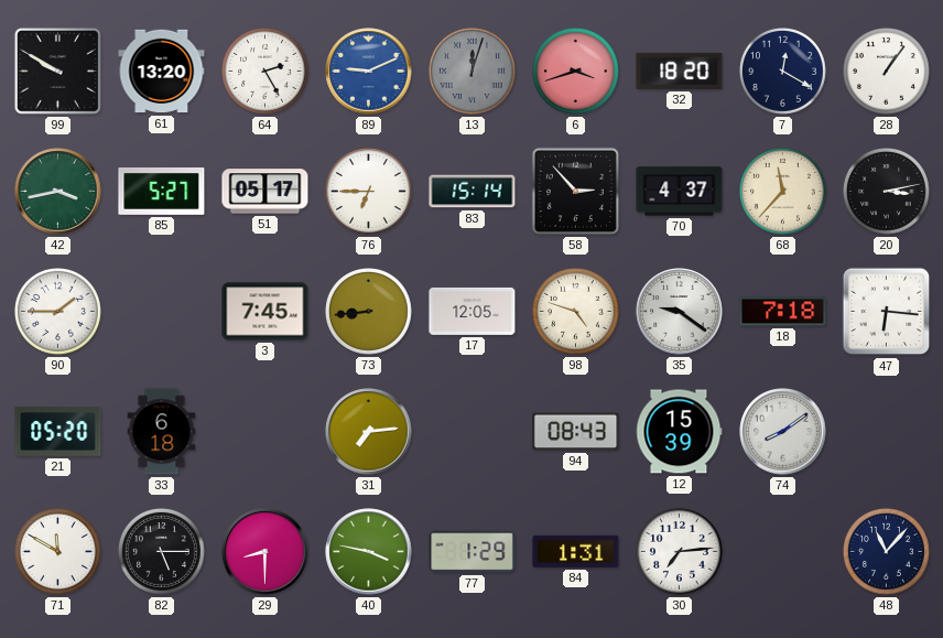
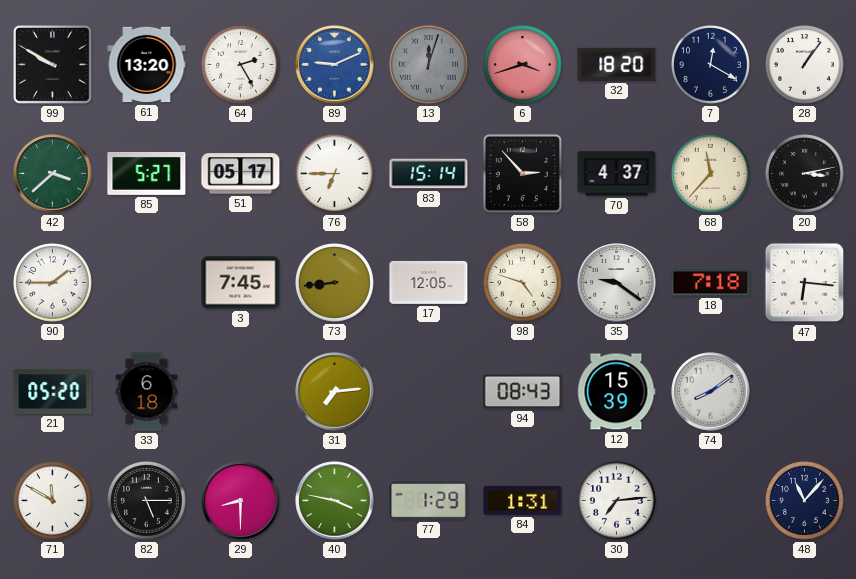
42: 3:43 -> 3:38
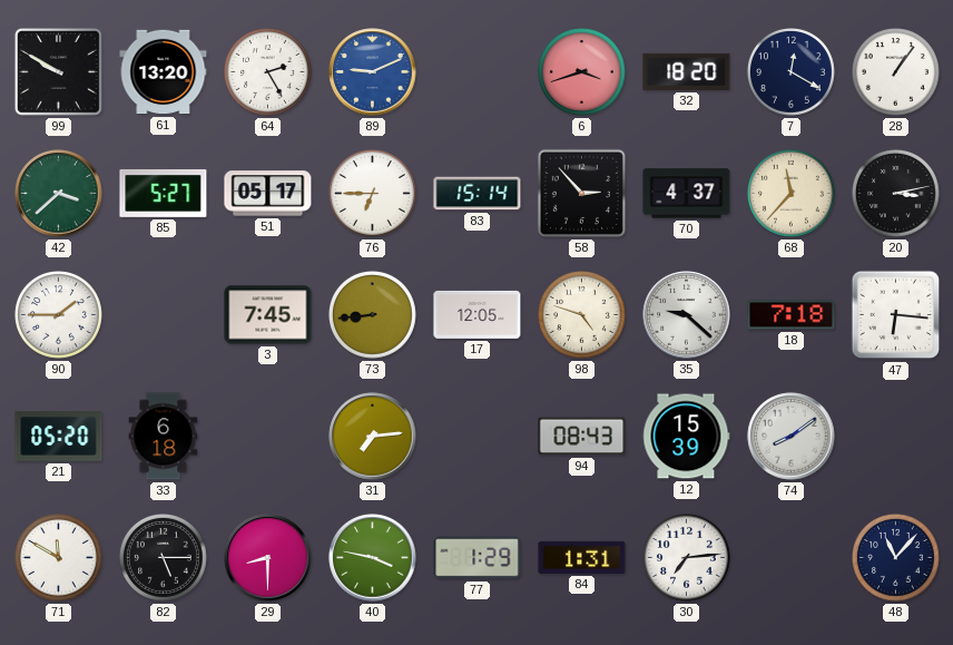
13: 12:03 -> none
35: 9:21 -> 9:22
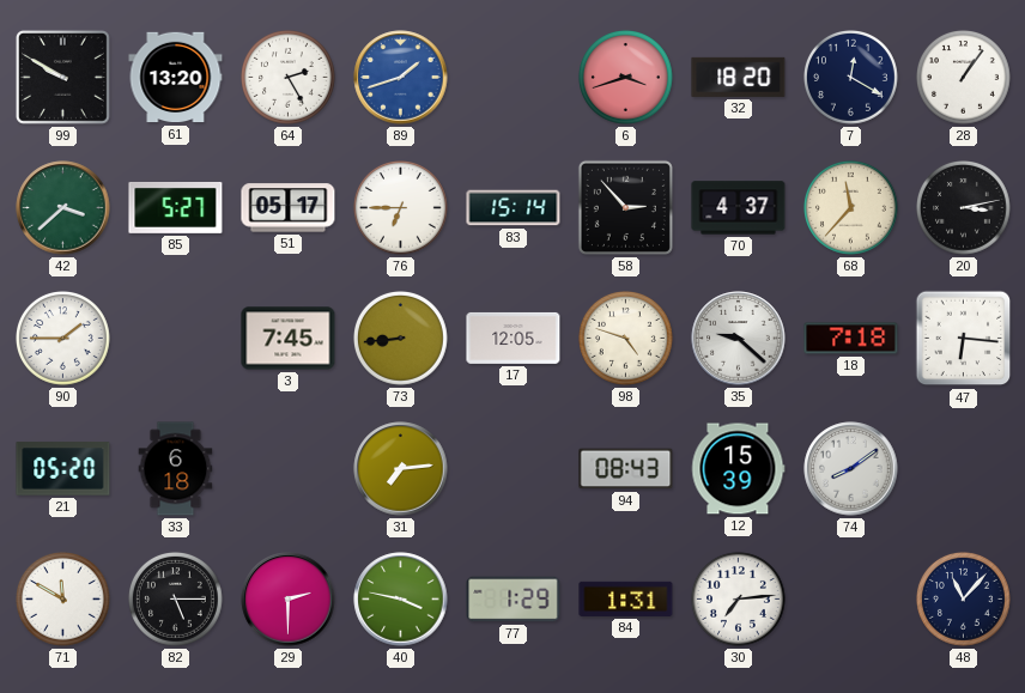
89: 9:11 -> 1:42
29: 8:30 -> 2:30
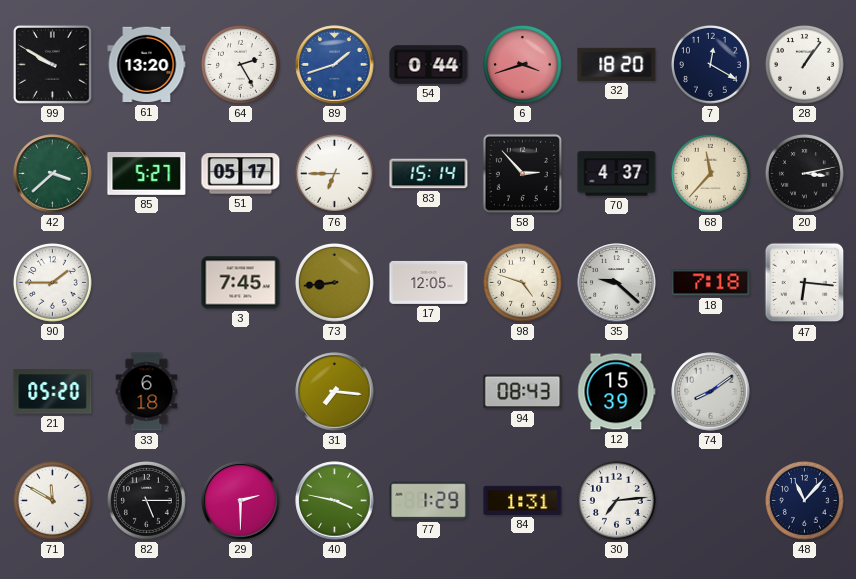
54: none -> 0:44
31: 7:14 -> 7:16
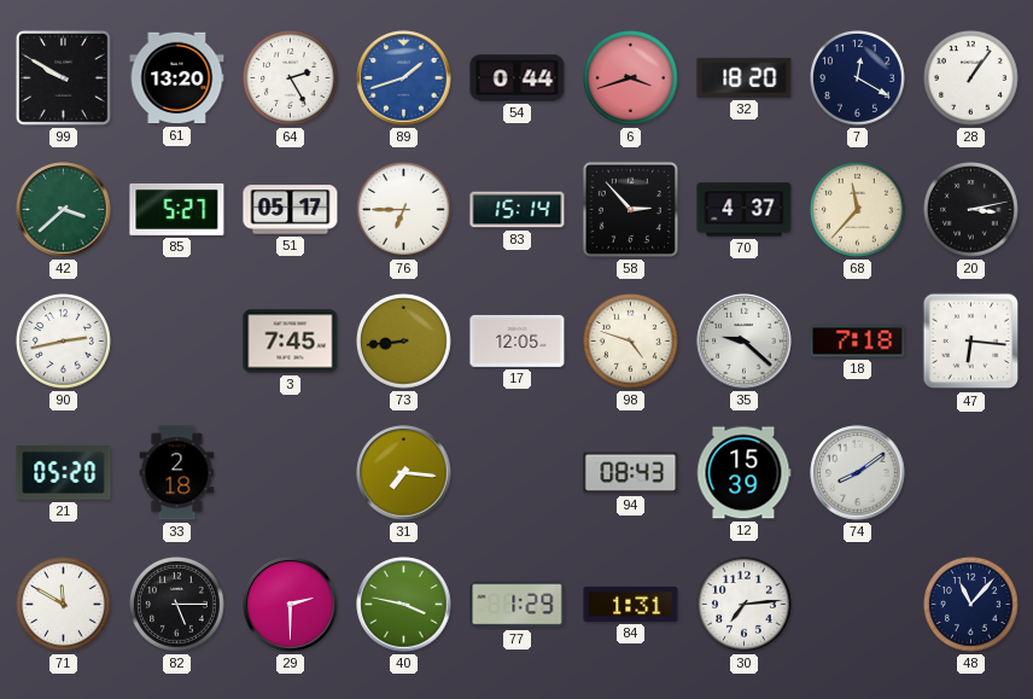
90: 1:45 -> 2:43
33: 6:18 -> 2:18
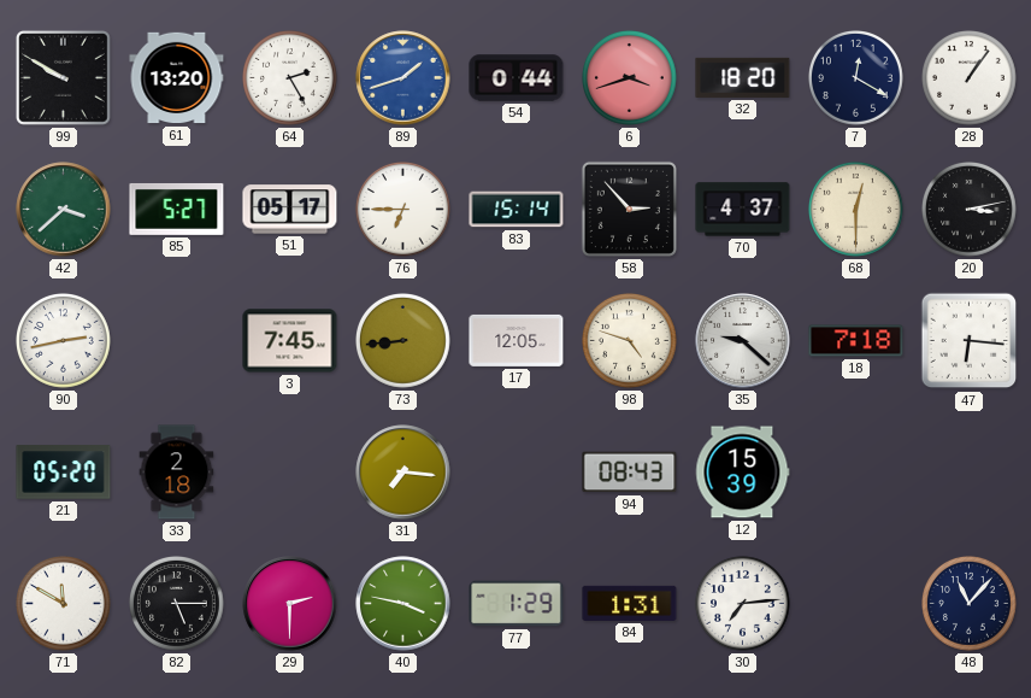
68: 11:37 -> 12:30
74: 8:09 -> none
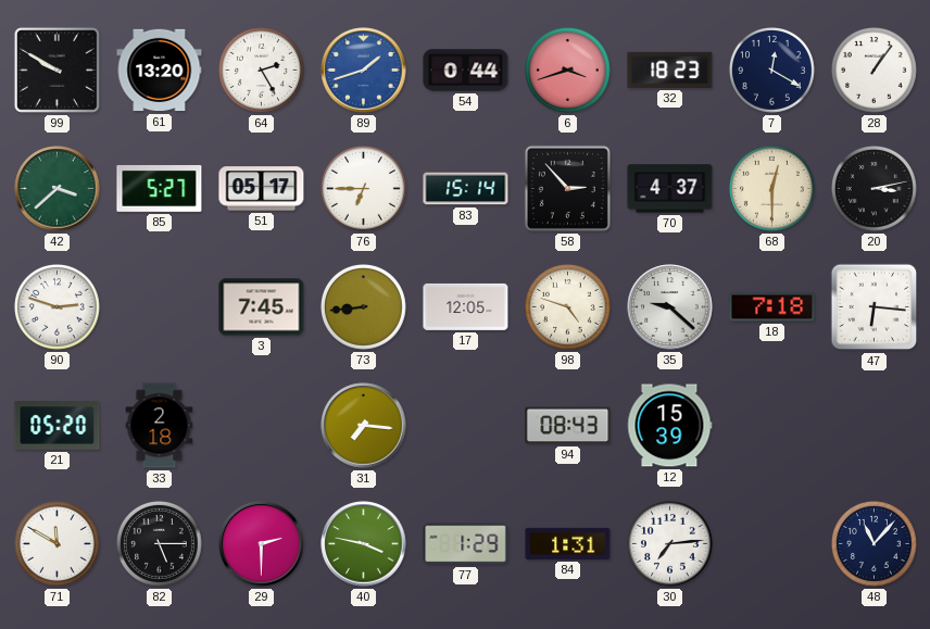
32: 18:20 -> 18:23
90: 2:43 -> 2:48
